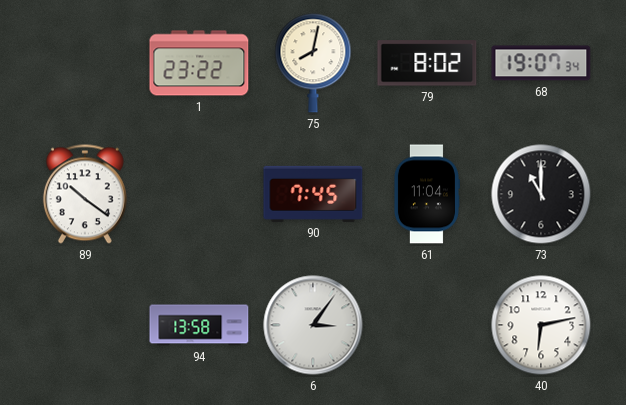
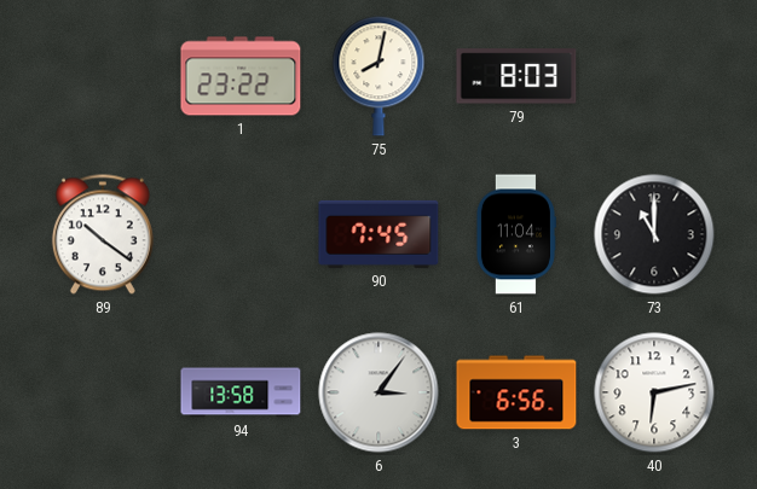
79: 8:02 -> 8:03
68: 19:07 -> none
3: none -> 6:56
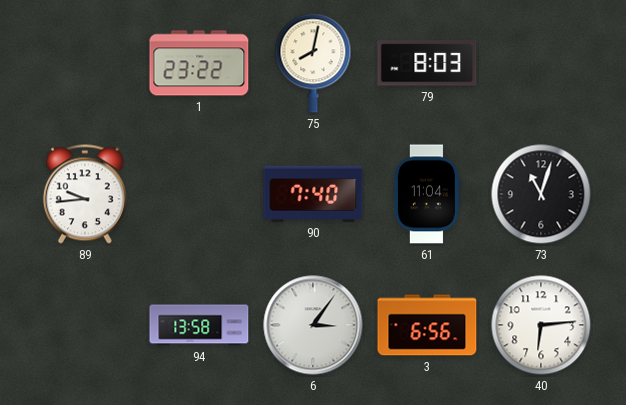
89: 10:21 -> 9:44
90: 7:45 -> 7:40
73: 11:00 -> 11:03
40: 6:13 -> 6:14
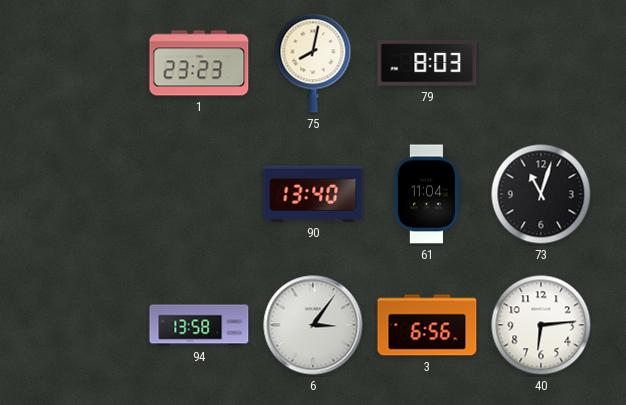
1: 23:22 -> 23:23
89: 9:44 -> none
90: 7:40 -> 13:40
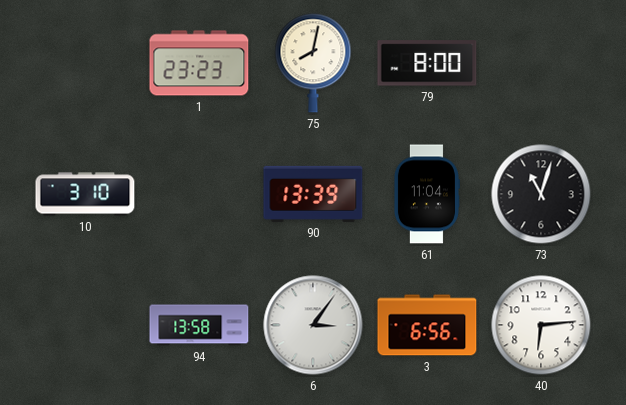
79: 8:03 -> 8:00
10: none -> 3:10
90: 13:40 -> 13:39
